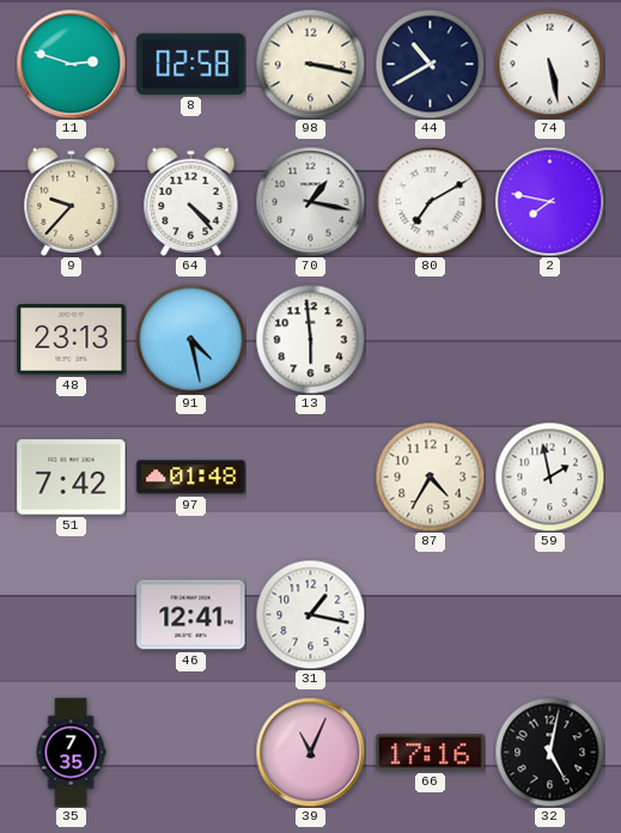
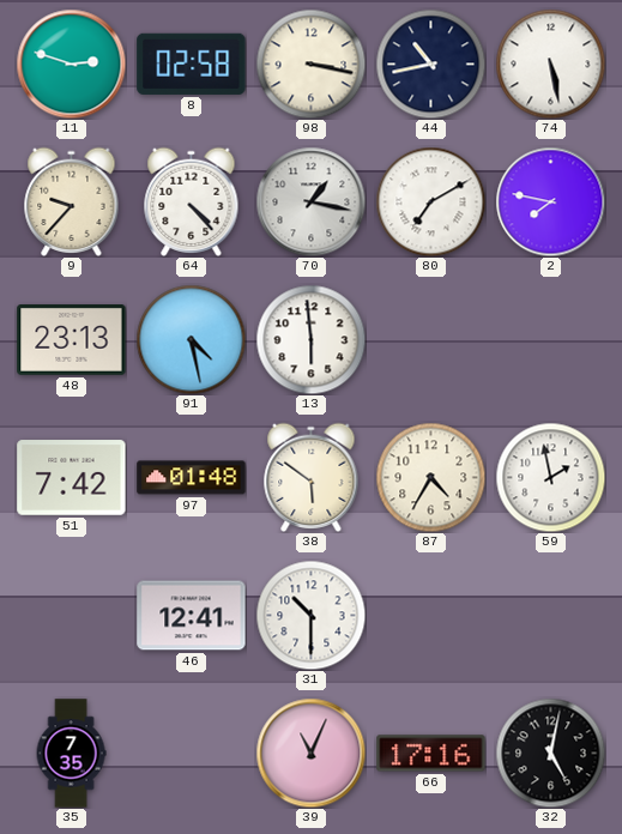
44: 10:40 -> 10:43
38: none -> 5:51
31: 1:17 -> 10:30
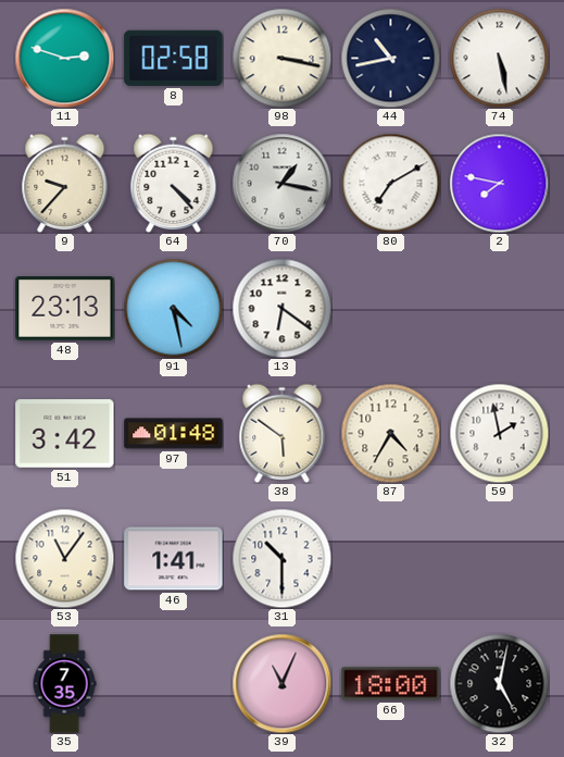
13: 5:59 -> 6:21
51: 7:42 -> 3:42
53: none -> 11:06
46: 12:41 -> 1:41
66: 17:16 -> 18:00
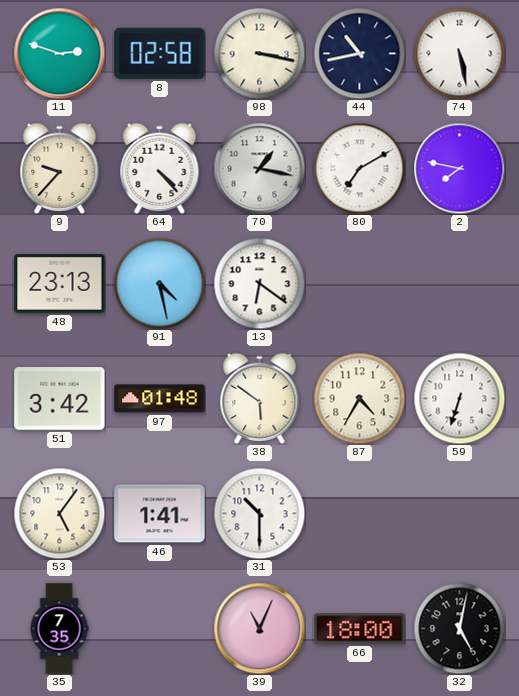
59: 1:58 -> 6:33
53: 11:06 -> 5:06
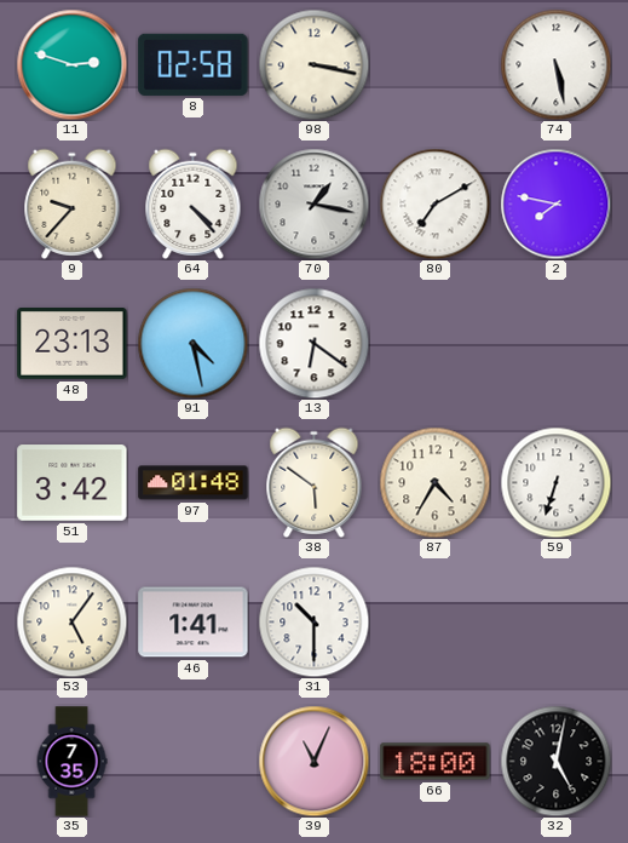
44: 10:43 -> none
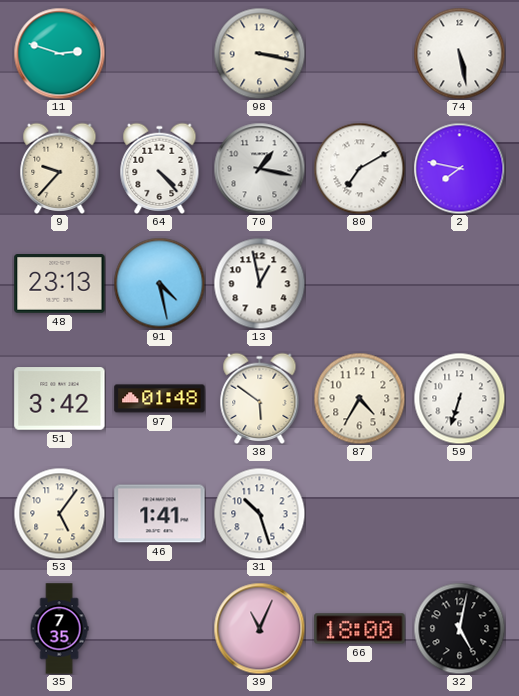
8: 02:58 -> none
13: 6:21 -> 12:58
31: 10:30 -> 10:27
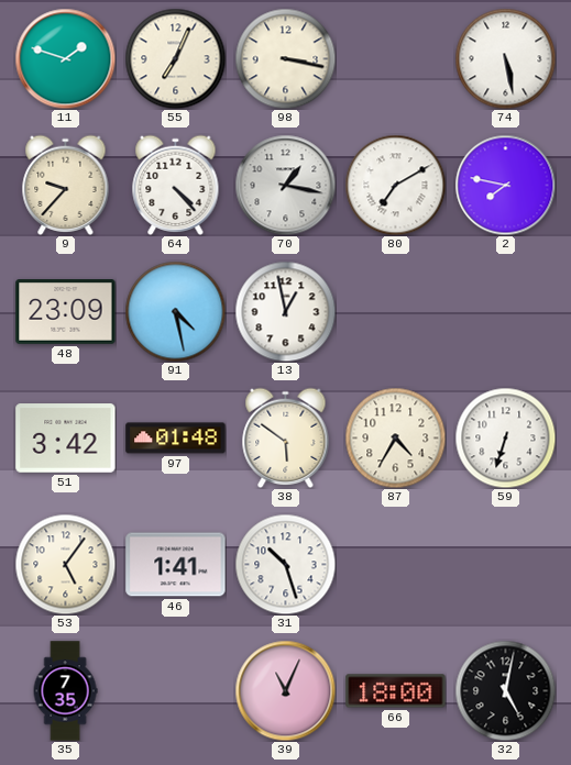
11: 2:48 -> 1:48
55: none -> 7:04
48: 23:13 -> 23:09
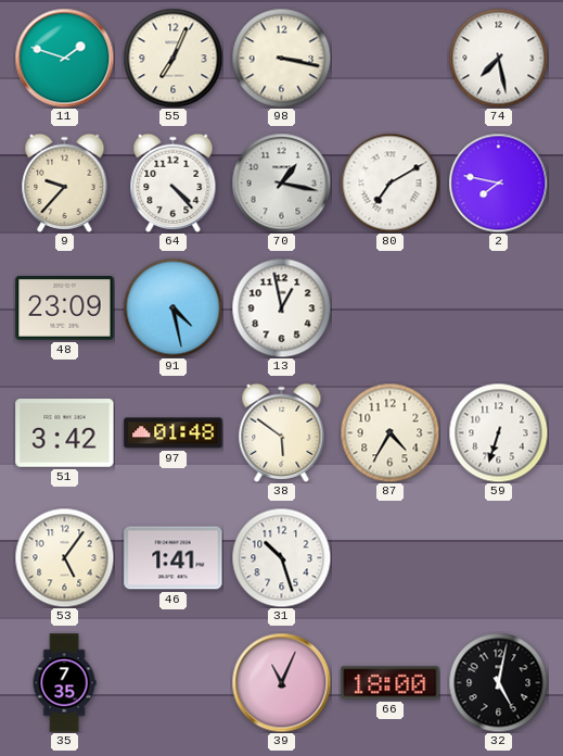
74: 5:28 -> 7:28
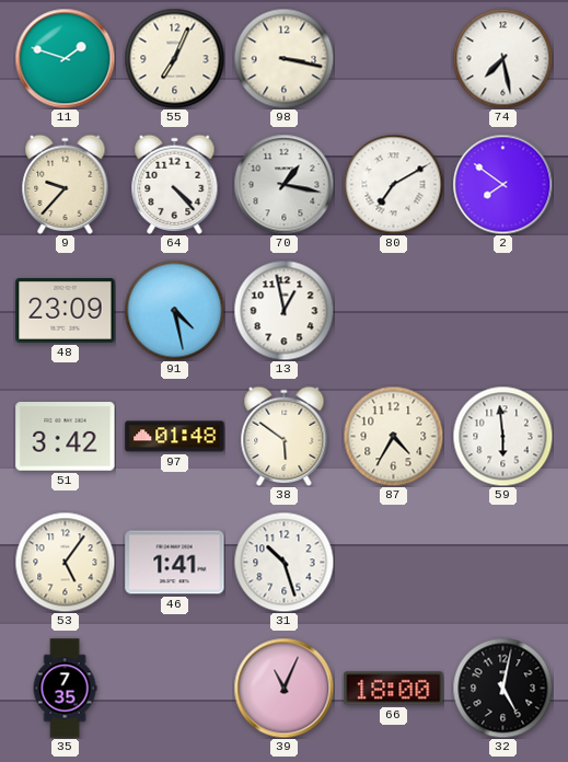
2: 7:47 -> 7:51
59: 6:33 -> 5:59
